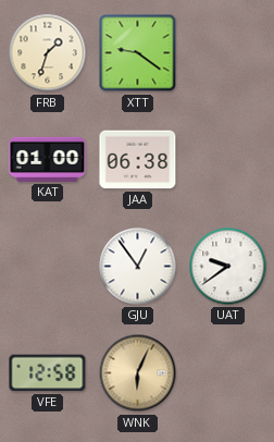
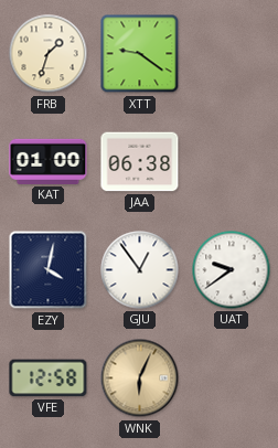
EZY: none -> 4:02
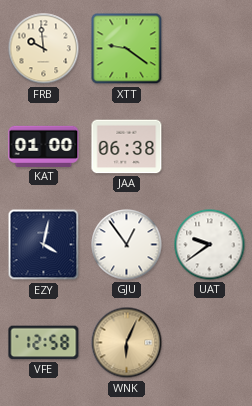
FRB: 1:33 -> 9:59
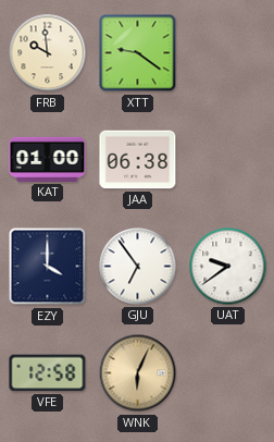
EZY: 4:02 -> 4:00
GJU: 12:54 -> 6:54
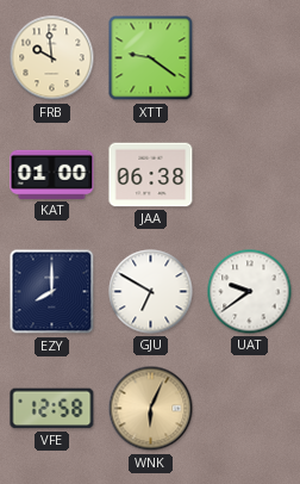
EZY: 4:00 -> 8:00
GJU: 6:54 -> 6:50
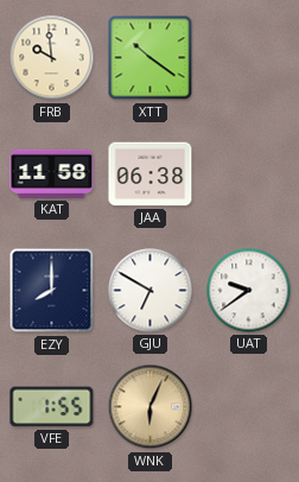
XTT: 9:21 -> 10:21
KAT: 01:00 -> 11:58
VFE: 12:58 -> 1:55
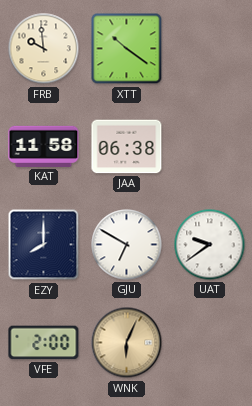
VFE: 1:55 -> 2:00
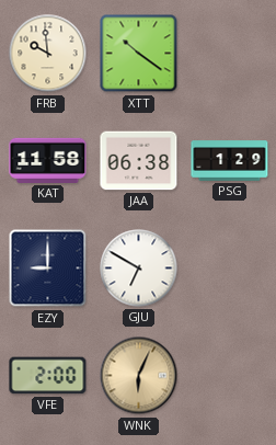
PSG: none -> 1:29
EZY: 8:00 -> 9:00
UAT: 9:39 -> none
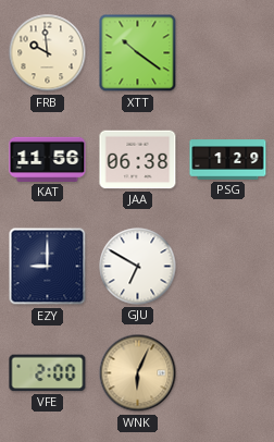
KAT: 11:58 -> 11:56
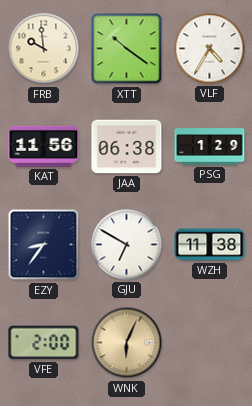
VLF: none -> 4:35
EZY: 9:00 -> 8:36
WZH: none -> 11:38
